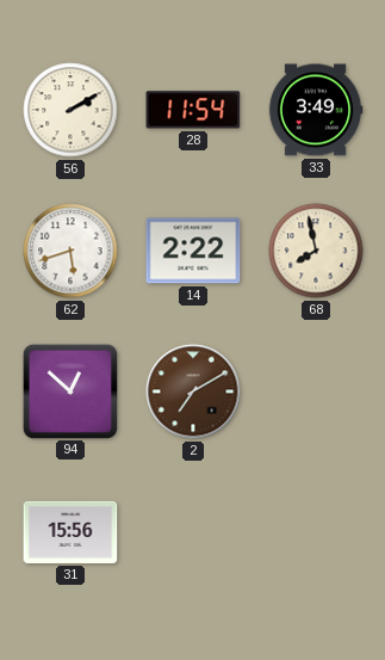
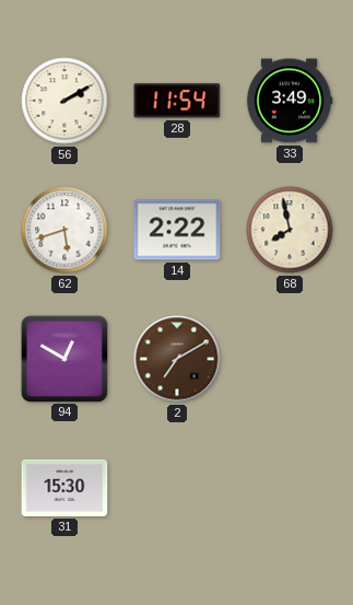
94: 12:52 -> 12:50
31: 15:56 -> 15:30
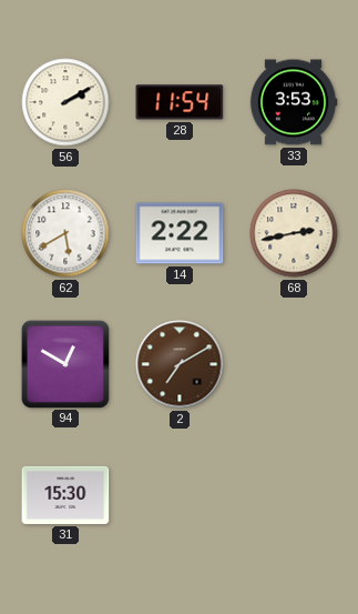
33: 3:49 -> 3:53
62: 5:42 -> 5:40
68: 7:58 -> 2:43
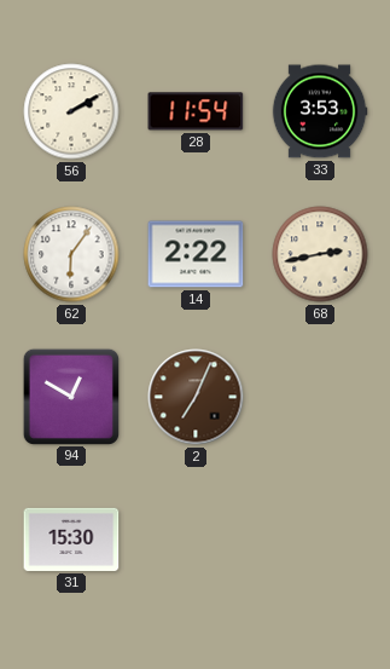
62: 5:40 -> 6:06
2: 7:10 -> 7:04
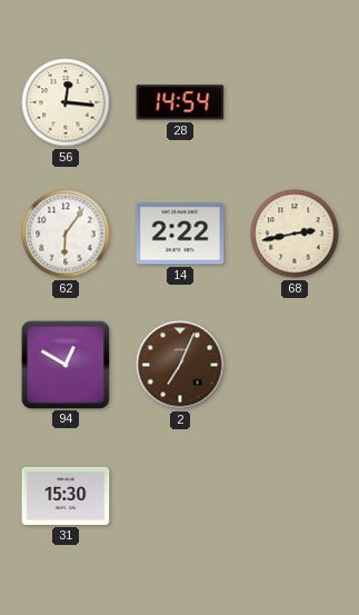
56: 2:10 -> 12:16
28: 11:54 -> 14:54
33: 3:53 -> none
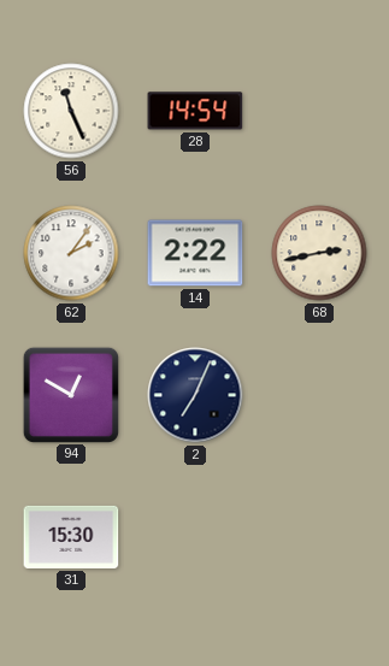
56: 12:16 -> 11:26
62: 6:06 -> 2:06
2 dial: brown -> navy
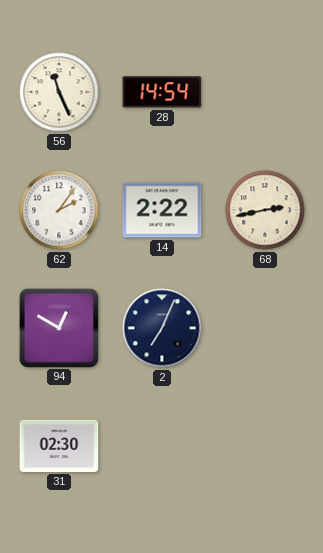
31: 15:30 -> 02:30
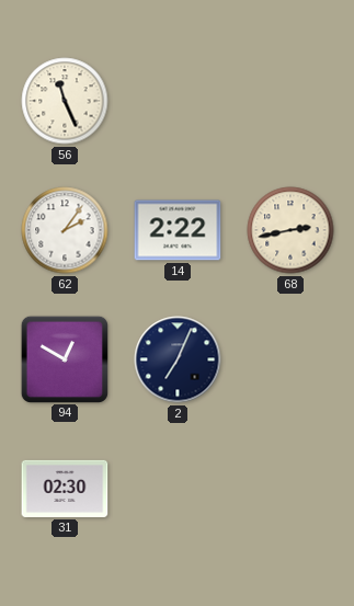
28: 14:54 -> none
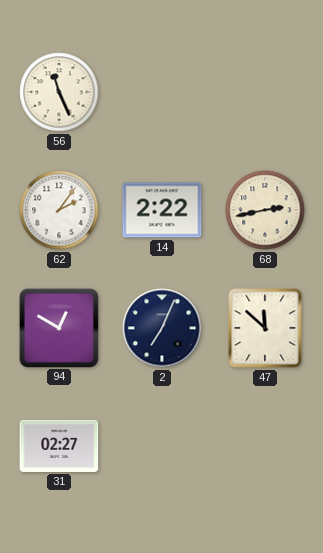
47: none -> 11:52
31: 02:30 -> 02:27
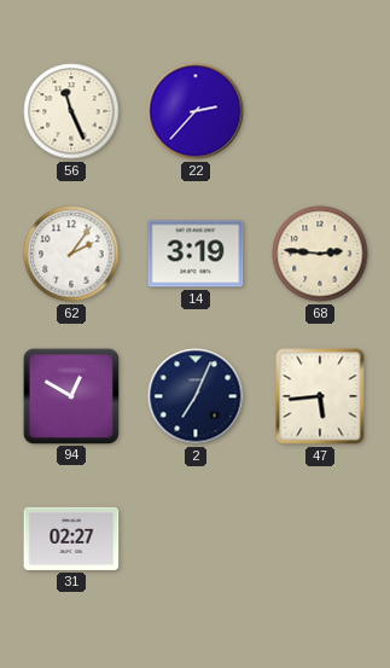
22: none -> 2:37
14: 2:22 -> 3:19
68: 2:43 -> 2:46
47: 11:52 -> 5:44
